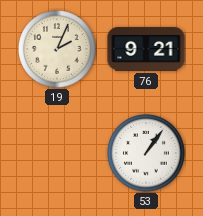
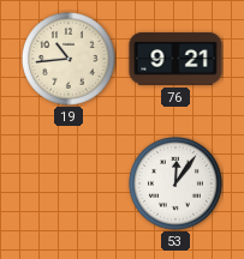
19: 2:04 -> 10:44
53: 1:06 -> 12:06
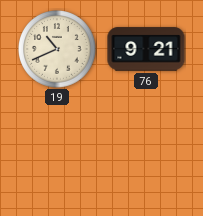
19: 10:44 -> 10:41
53: 12:06 -> none
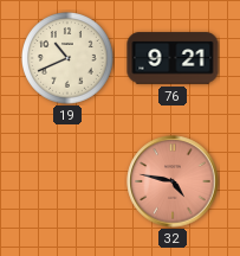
32: none -> 4:47
